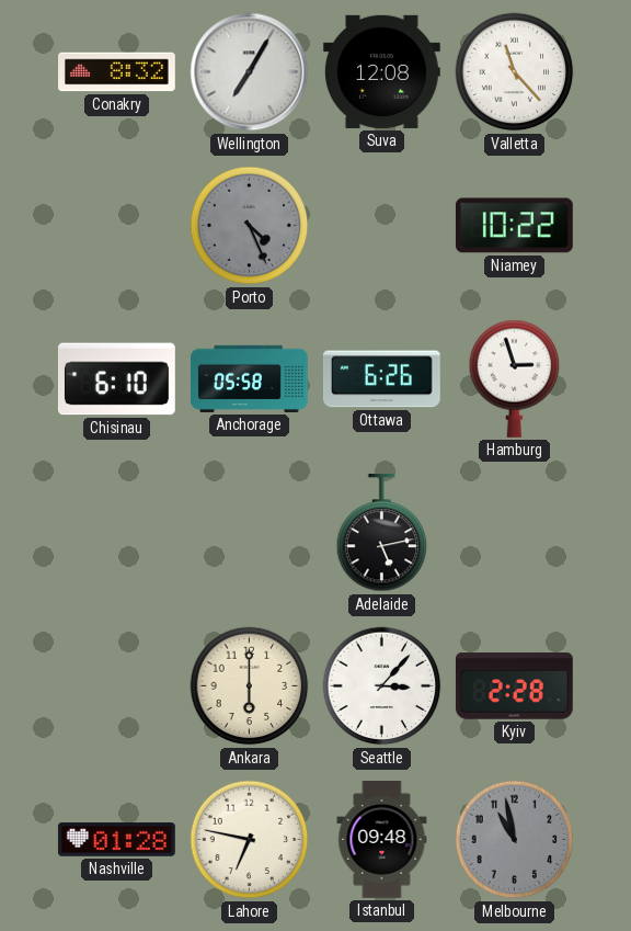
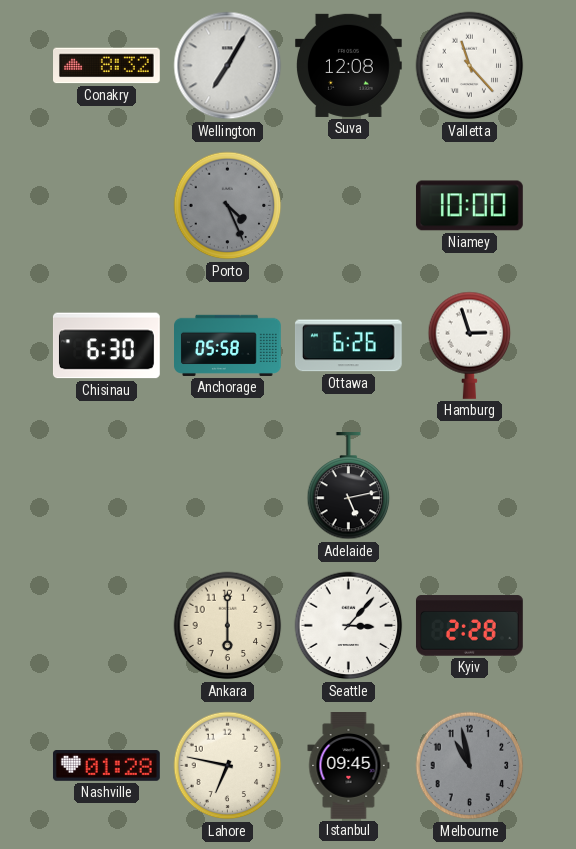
Niamey: 10:22 -> 10:00
Chisinau: 6:10 -> 6:30
Istanbul: 09:48 -> 09:45
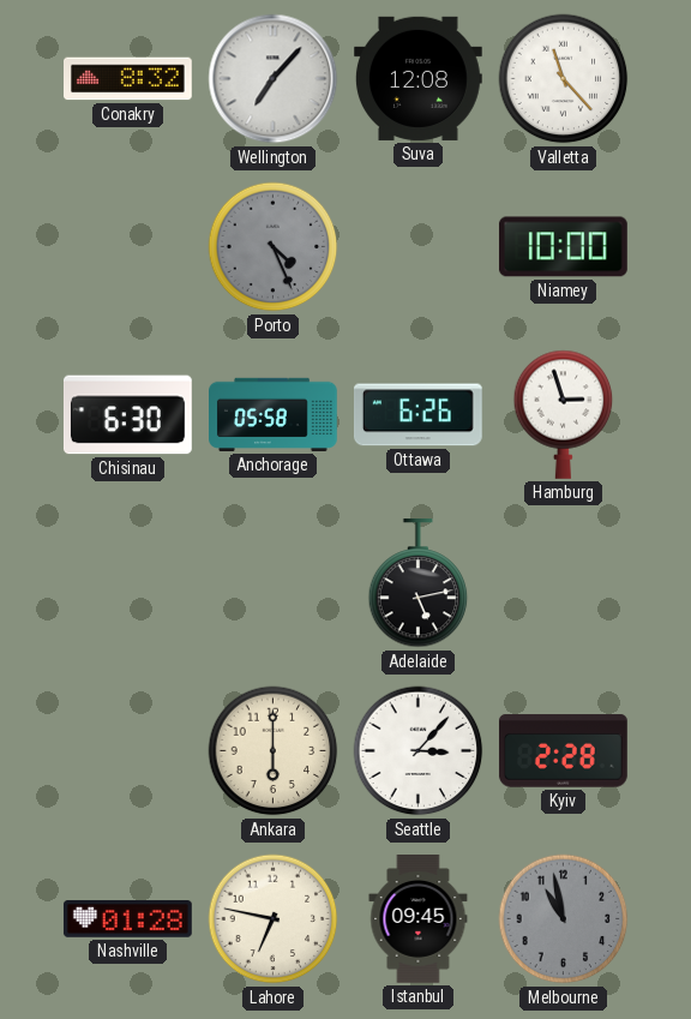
Wellington: 7:05 -> 7:07
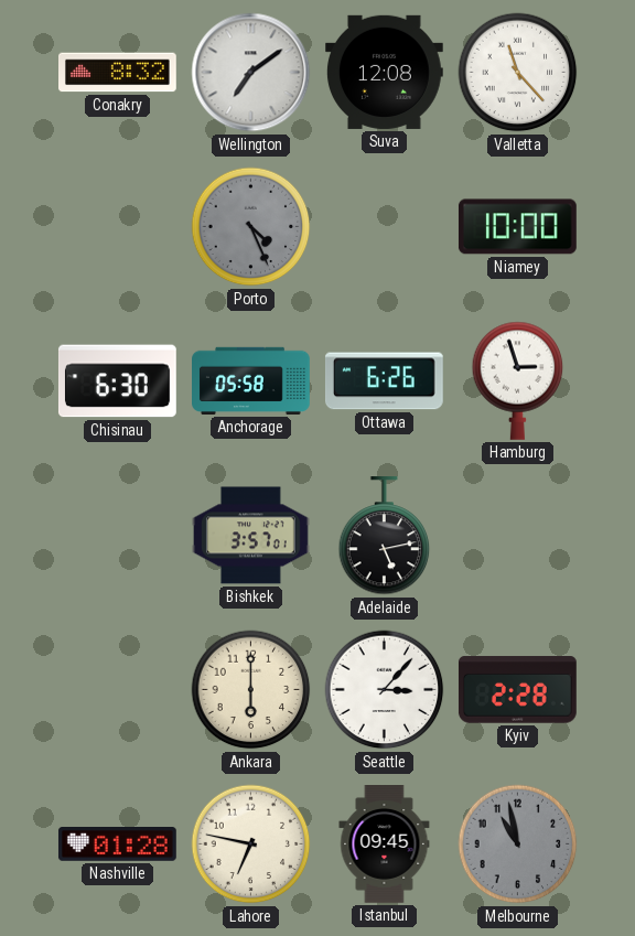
Wellington: 7:07 -> 7:09
Bishkek: none -> 3:57
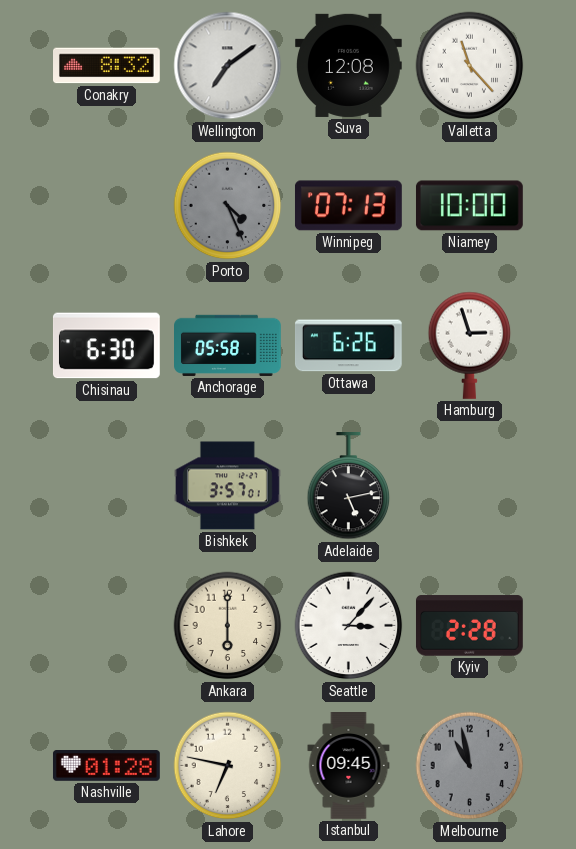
Winnipeg: none -> 07:13
